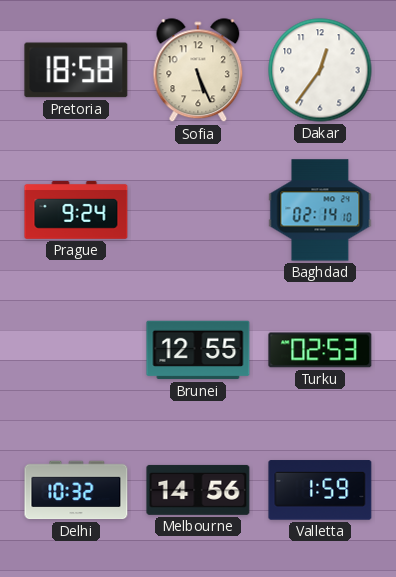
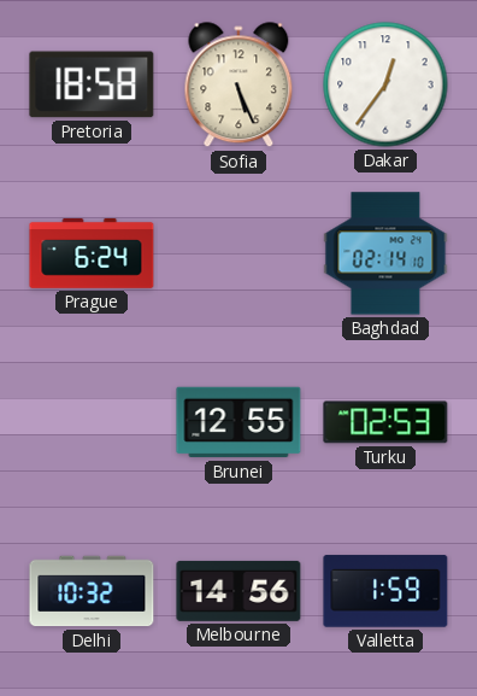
Prague: 9:24 -> 6:24
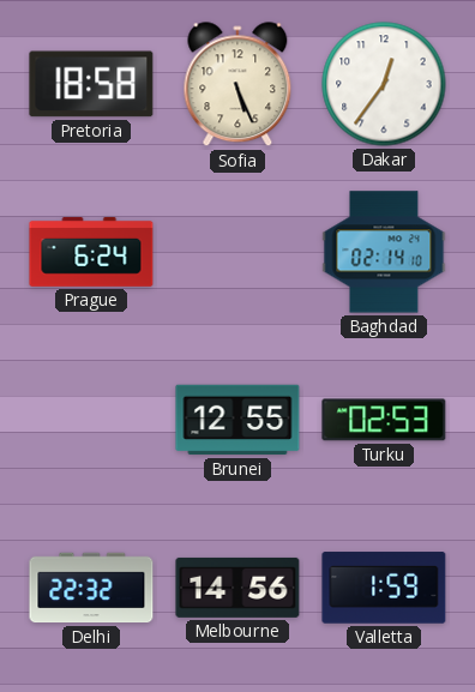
Delhi: 10:32 -> 22:32
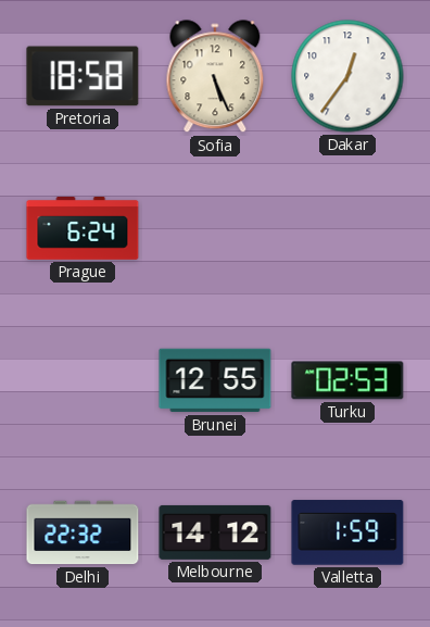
Baghdad: 02:14 -> none
Melbourne: 14:56 -> 14:12
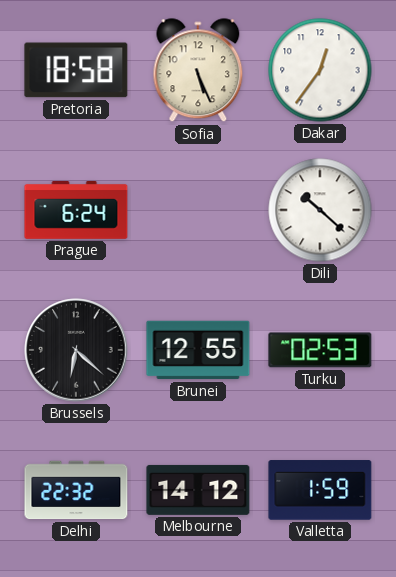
Dili: none -> 10:22
Brussels: none -> 6:22
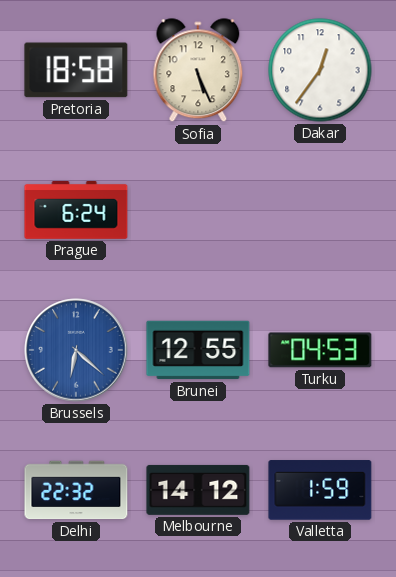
Dili: 10:22 -> none
Brussels dial: black -> blue
Turku: 02:53 -> 04:53
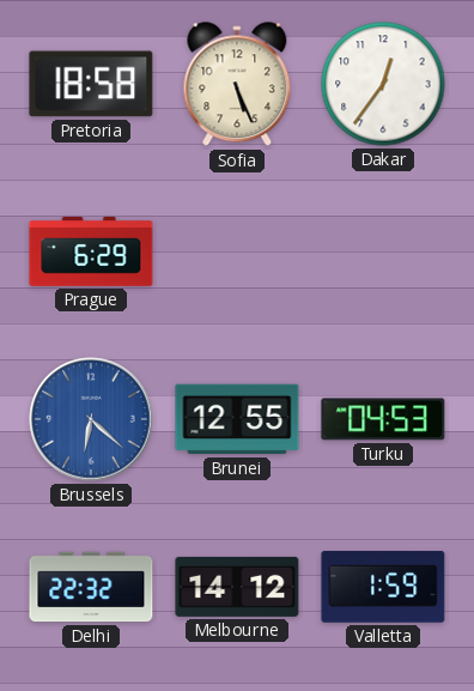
Prague: 6:24 -> 6:29
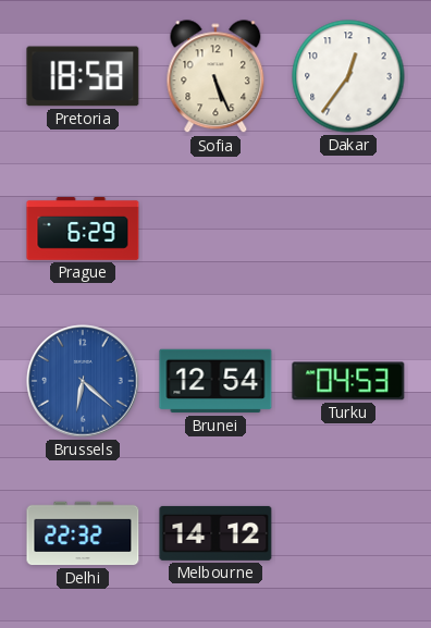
Brunei: 12:55 -> 12:54
Valletta: 1:59 -> none
